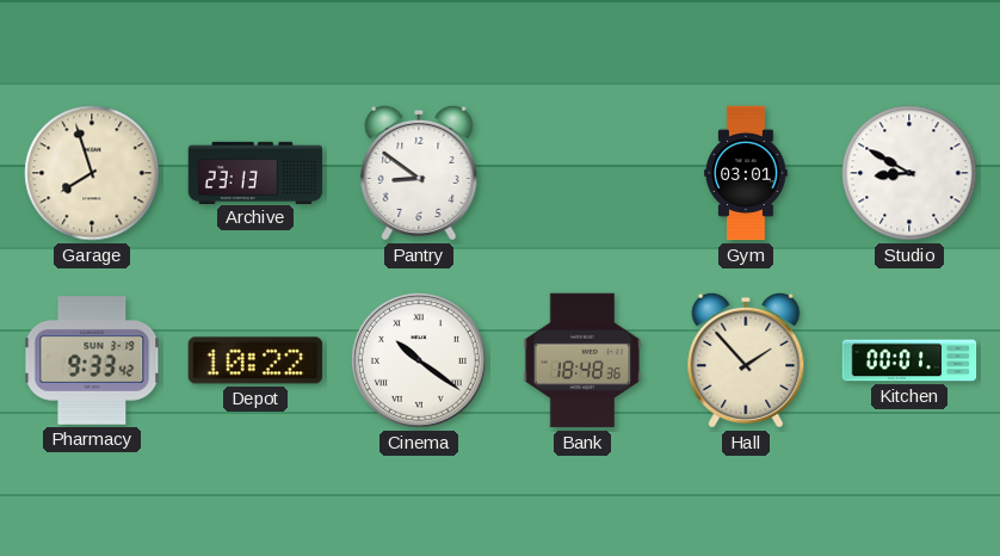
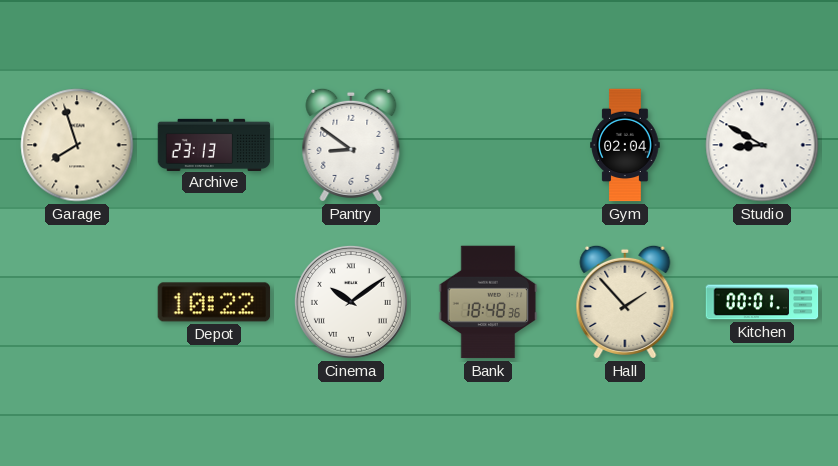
Gym: 03:01 -> 02:04
Pharmacy: 9:33 -> none
Cinema: 10:21 -> 10:09
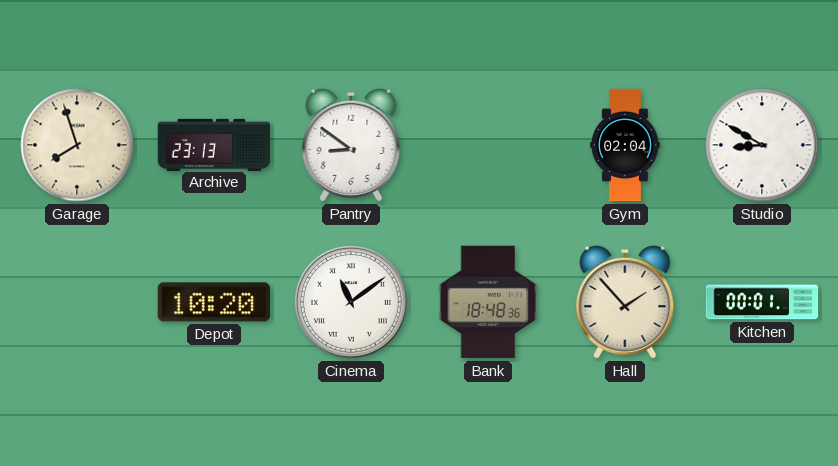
Depot: 10:22 -> 10:20
Cinema: 10:09 -> 11:09
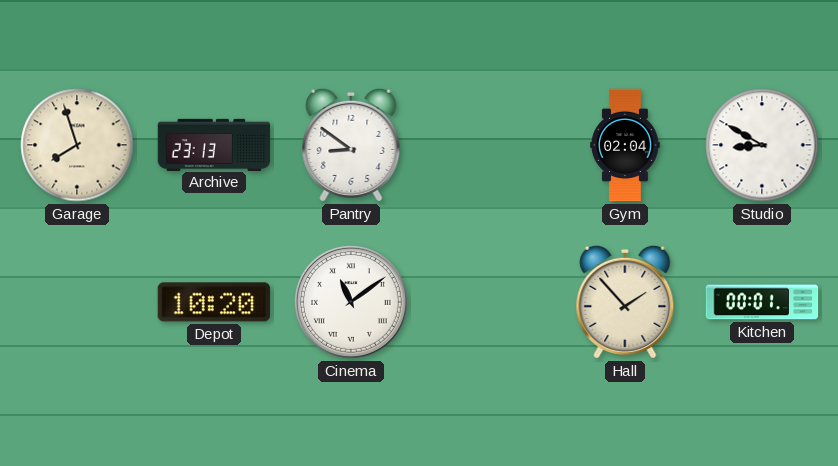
Bank: 18:48 -> none
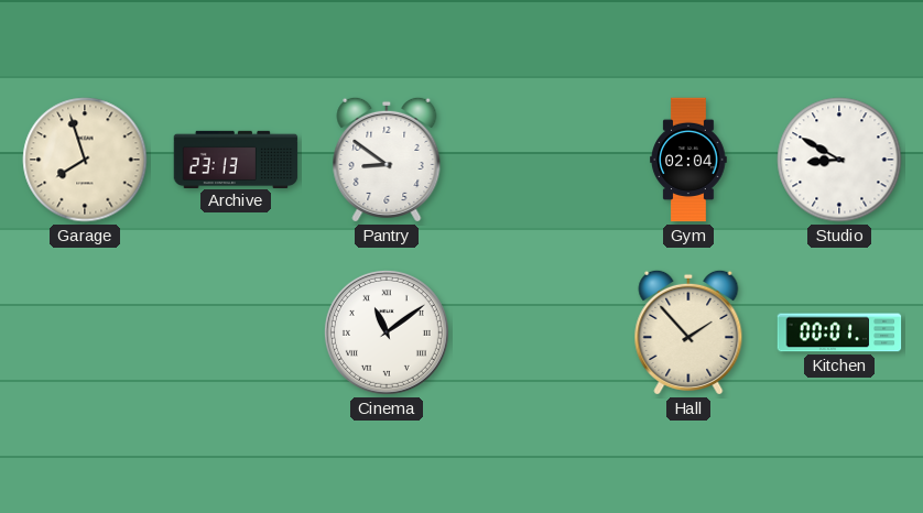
Depot: 10:20 -> none
